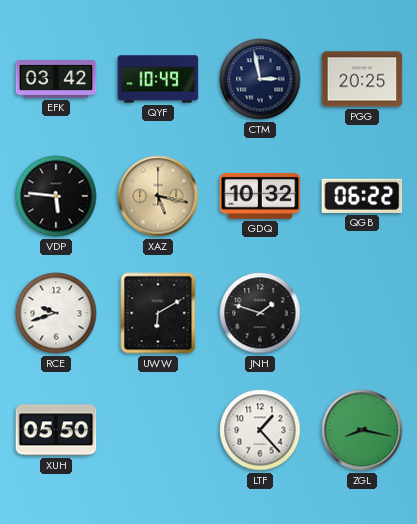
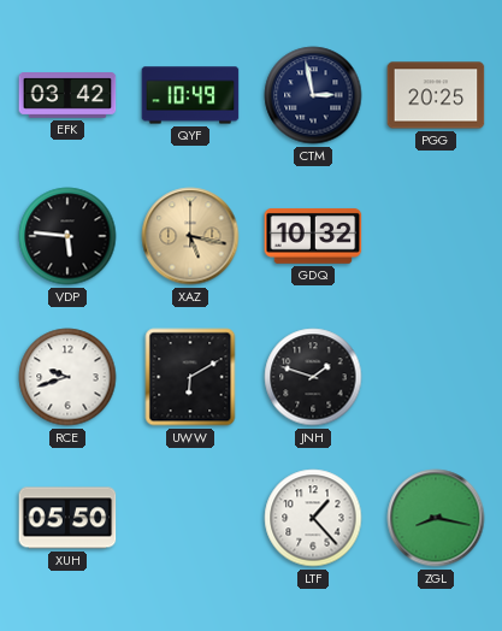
QGB: 06:22 -> none
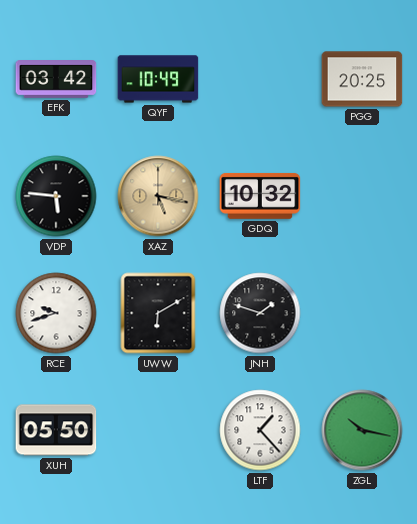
CTM: 2:58 -> none
ZGL: 8:17 -> 10:17
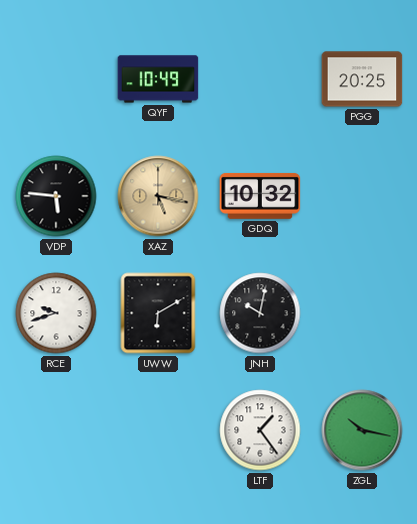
EFK: 03:42 -> none
JNH: 1:48 -> 10:02
XUH: 05:50 -> none
LTF: 1:23 -> 1:24
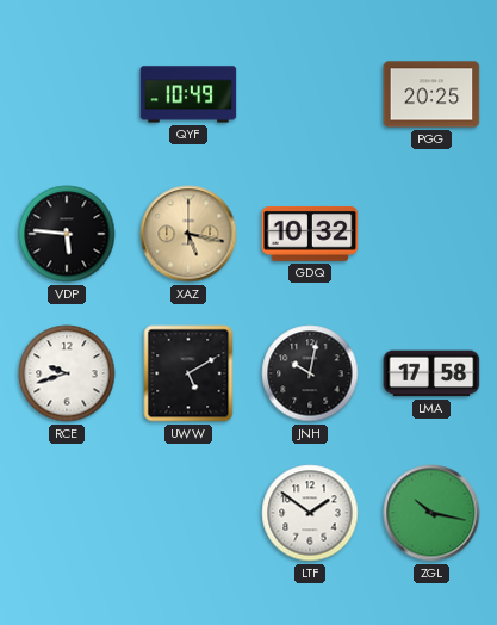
UWW: 6:10 -> 5:10
LMA: none -> 17:58
LTF: 1:24 -> 1:51
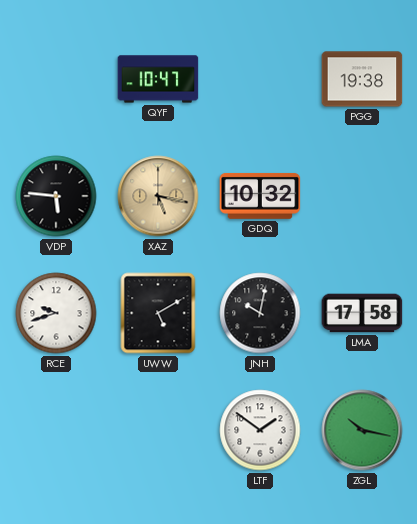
QYF: 10:49 -> 10:47
PGG: 20:25 -> 19:38
